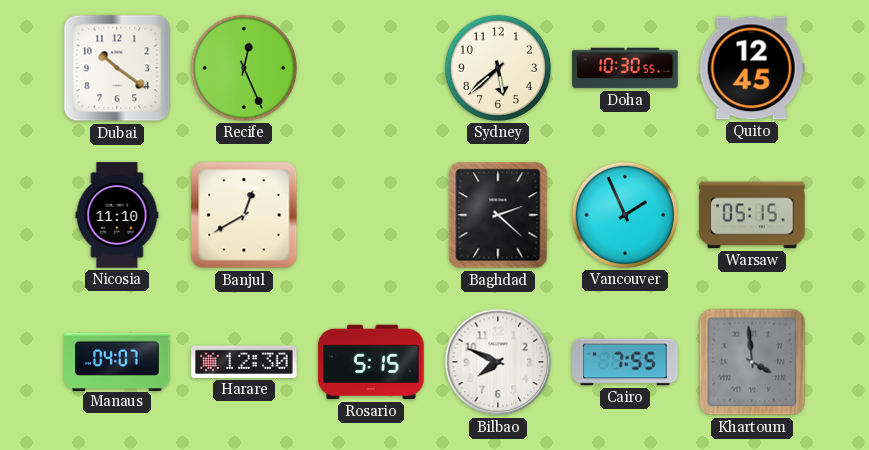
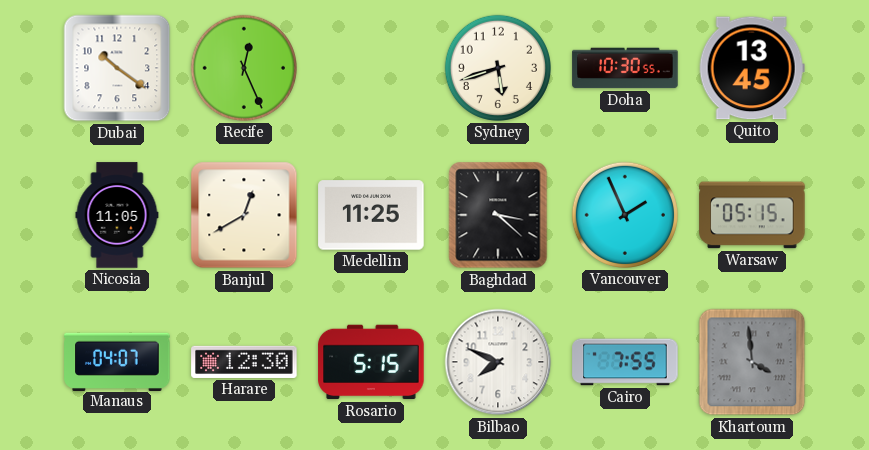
Sydney: 5:38 -> 5:42
Quito: 12:45 -> 13:45
Nicosia: 11:10 -> 11:05
Medellin: none -> 11:25
Baghdad: 2:22 -> 3:22
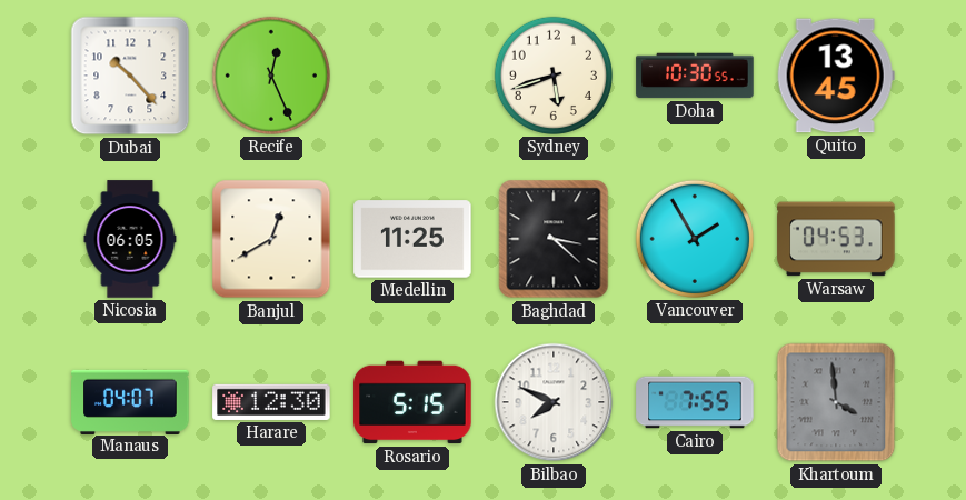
Dubai: 10:21 -> 10:23
Nicosia: 11:05 -> 06:05
Vancouver: 1:56 -> 1:55
Warsaw: 05:15 -> 04:53
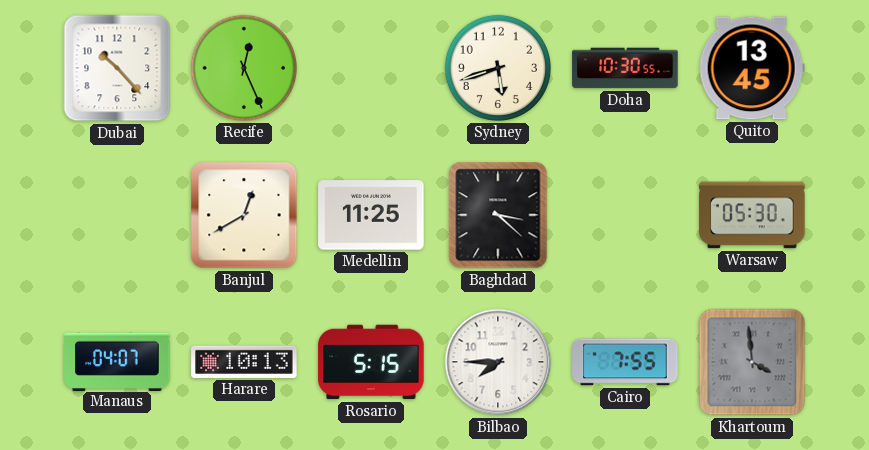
Nicosia: 06:05 -> none
Vancouver: 1:55 -> none
Warsaw: 04:53 -> 05:30
Harare: 12:30 -> 10:13
Bilbao: 7:49 -> 7:45
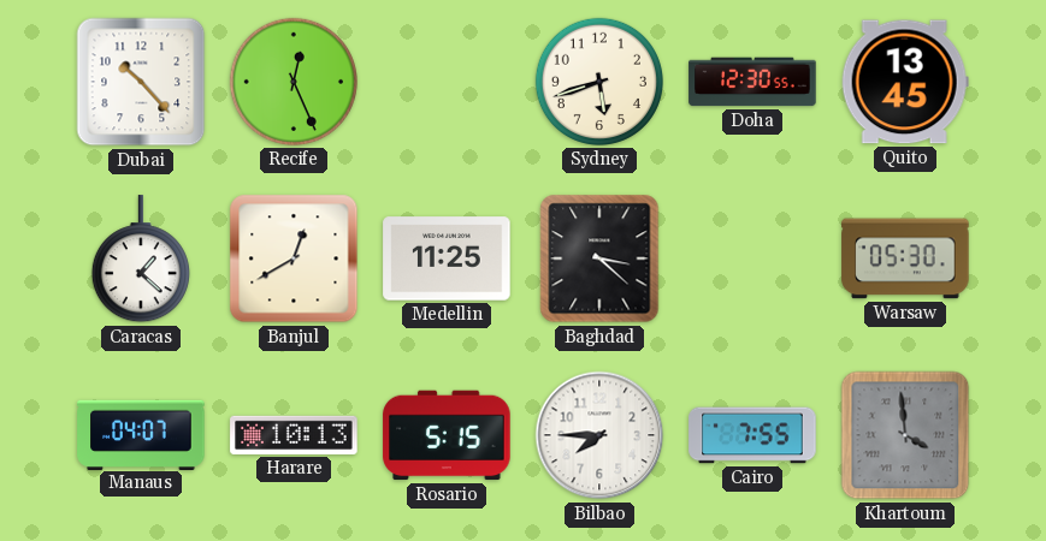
Doha: 10:30 -> 12:30
Caracas: none -> 1:22
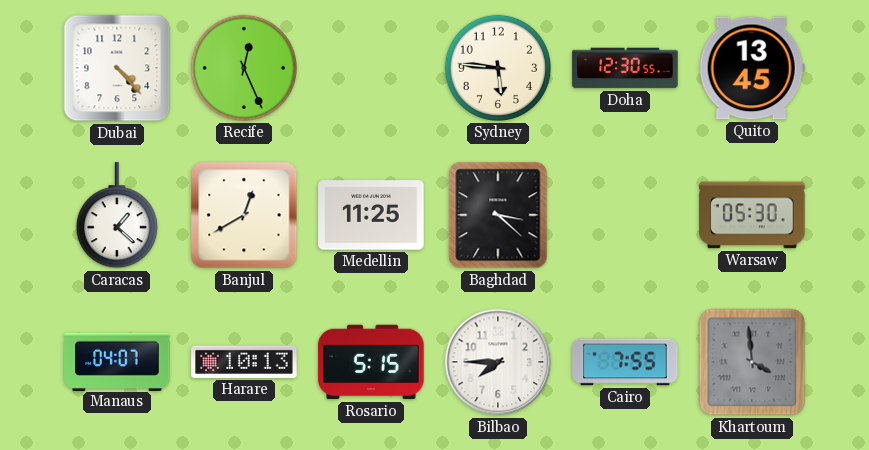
Dubai: 10:23 -> 4:23
Sydney: 5:42 -> 5:46
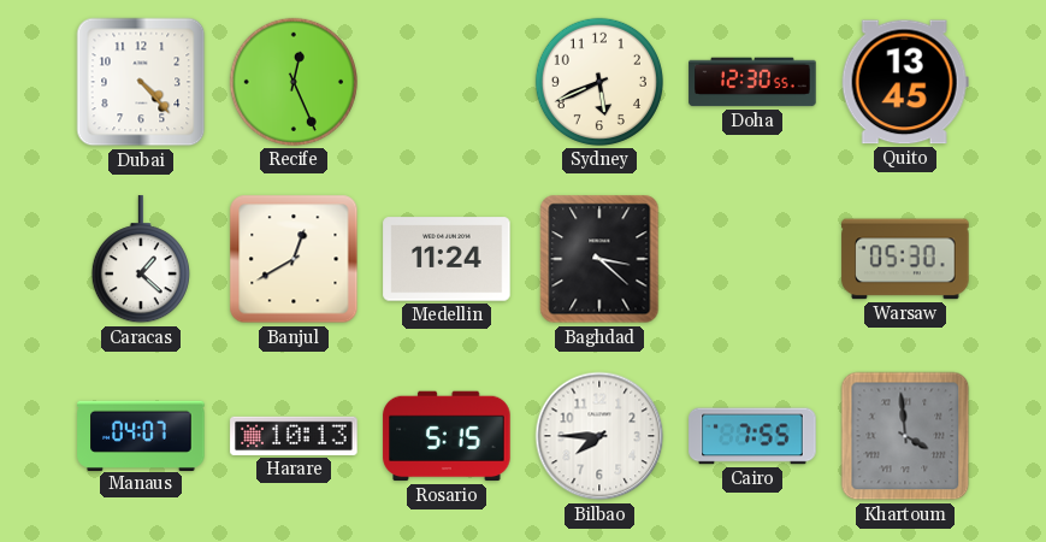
Sydney: 5:46 -> 5:41
Medellin: 11:25 -> 11:24
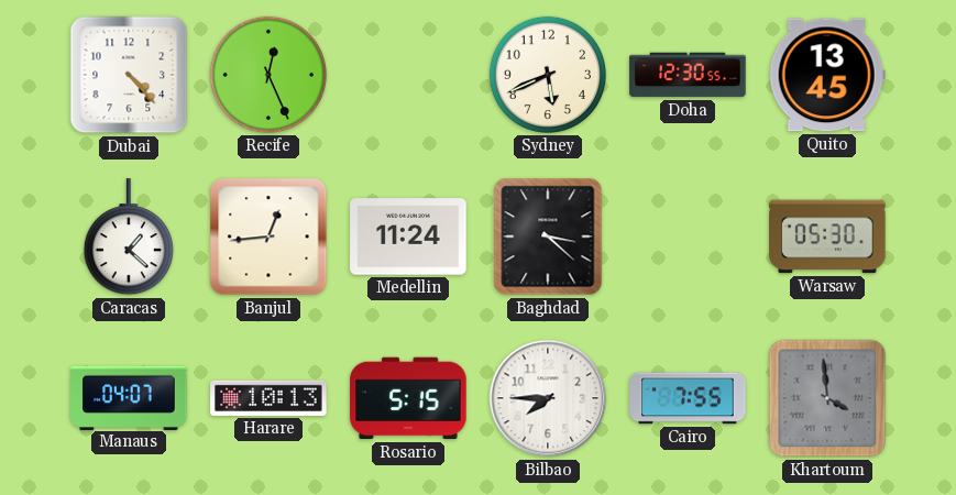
Banjul: 12:40 -> 12:44
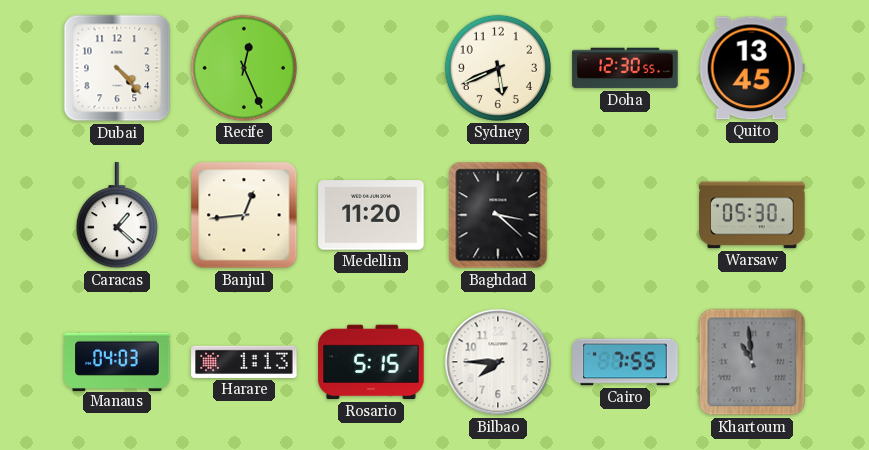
Medellin: 11:24 -> 11:20
Manaus: 04:07 -> 04:03
Harare: 10:13 -> 1:13
Khartoum: 3:59 -> 10:59
